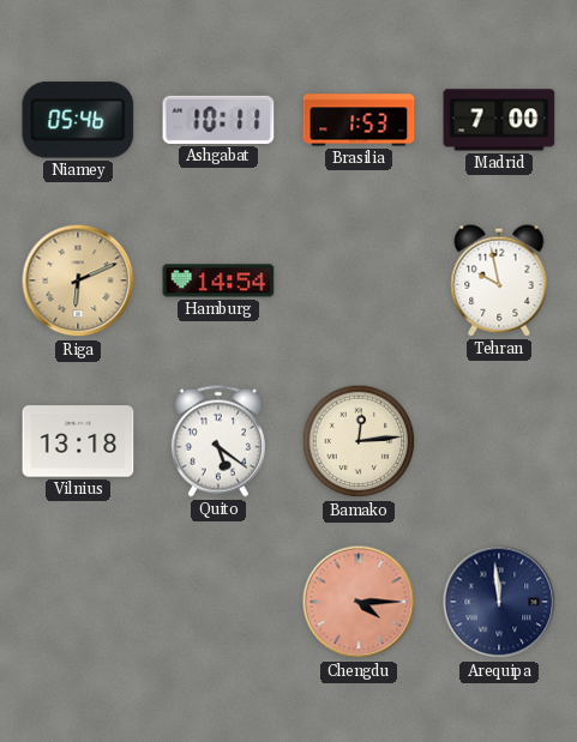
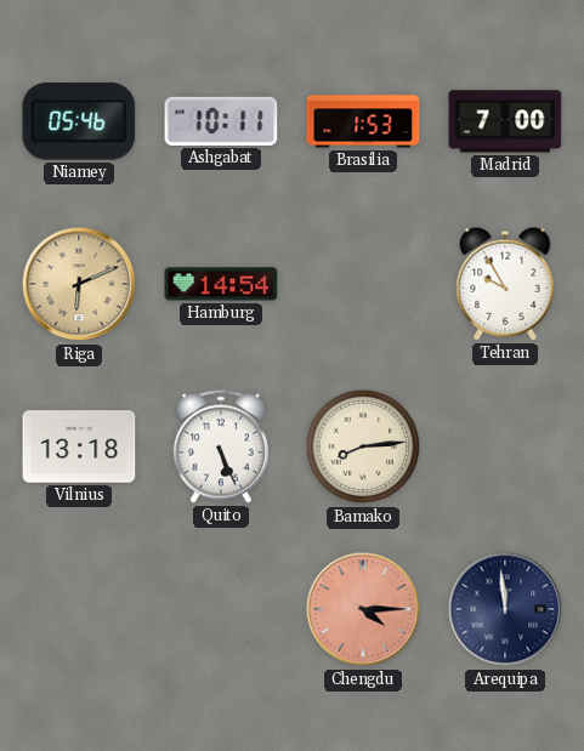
Tehran: 9:58 -> 9:55
Quito: 5:21 -> 5:26
Bamako: 12:14 -> 8:14
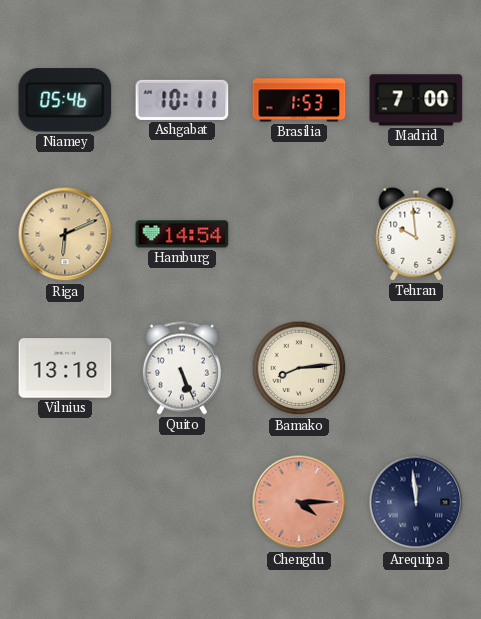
Tehran: 9:55 -> 9:59
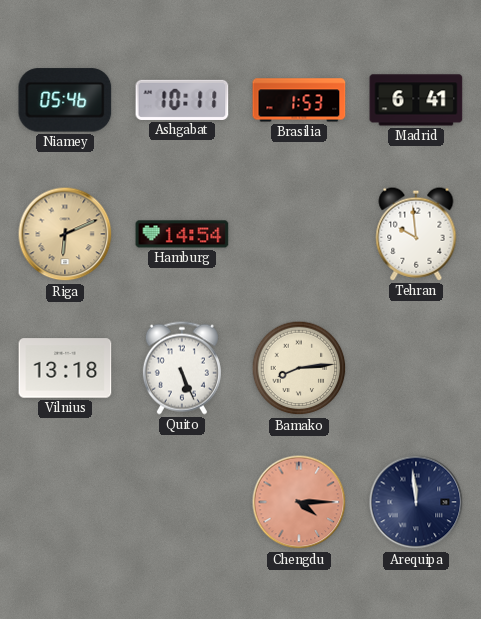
Madrid: 7:00 -> 6:41
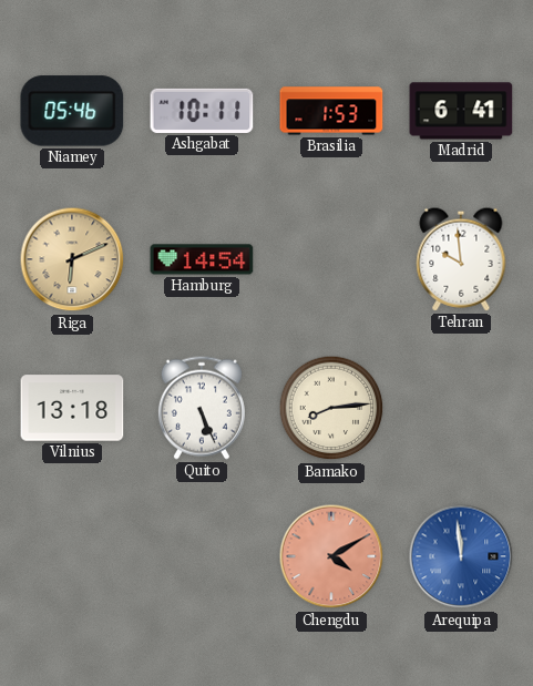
Chengdu: 4:15 -> 4:10
Arequipa dial: navy -> blue
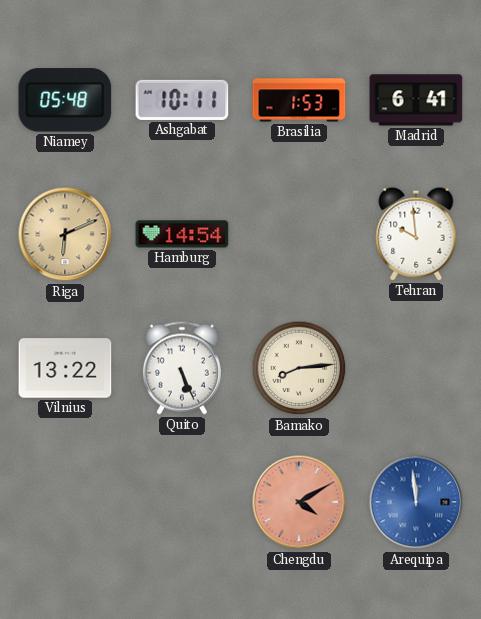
Niamey: 05:46 -> 05:48
Vilnius: 13:18 -> 13:22
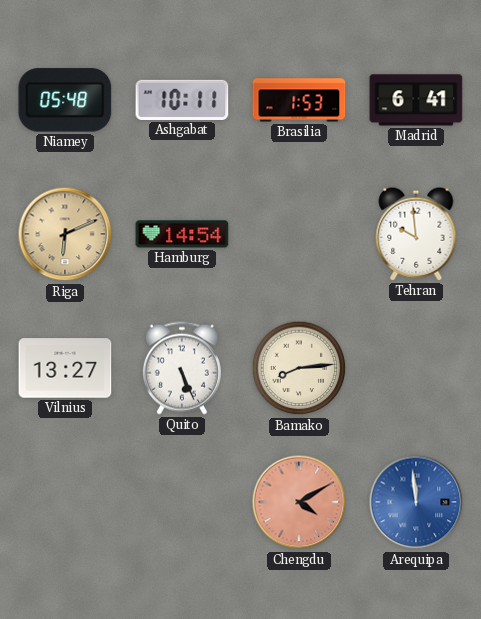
Vilnius: 13:22 -> 13:27
